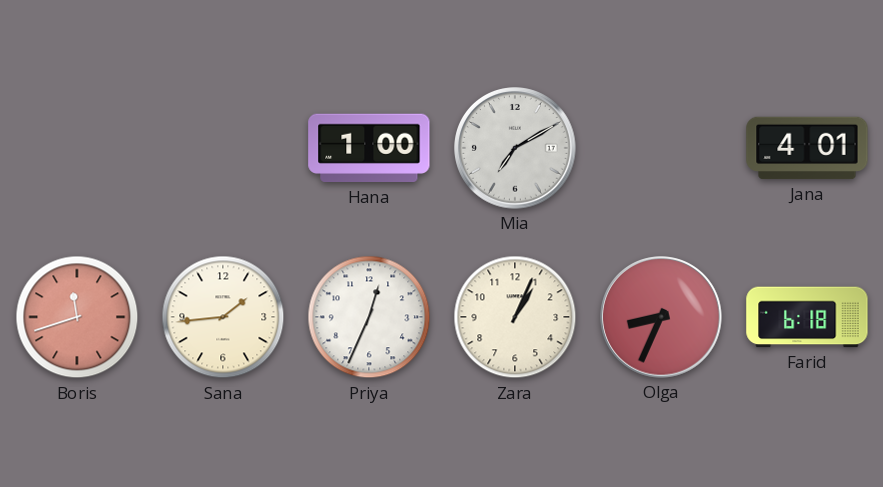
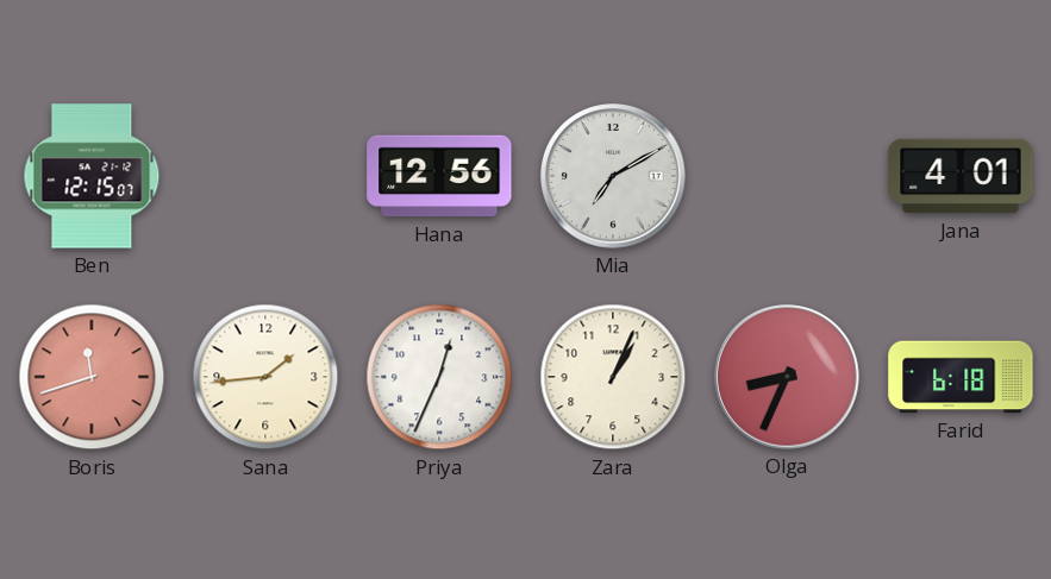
Ben: none -> 12:15
Hana: 1:00 -> 12:56
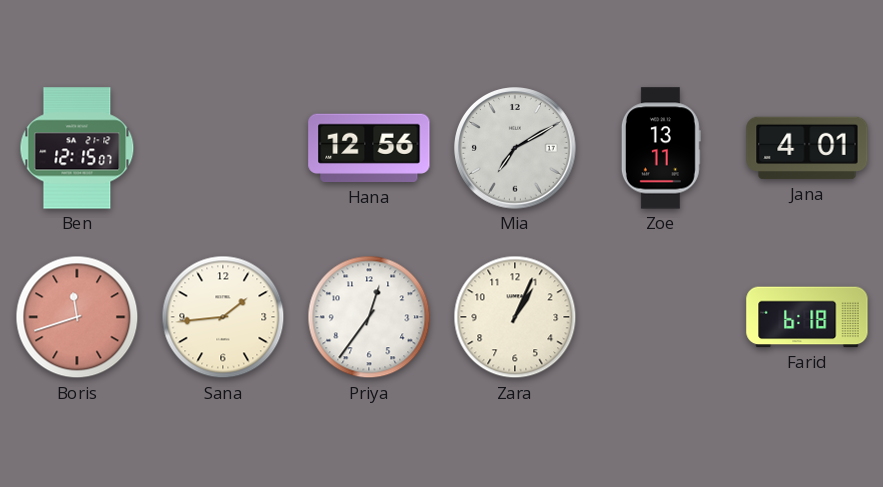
Zoe: none -> 13:11
Priya: 12:34 -> 12:36
Olga: 8:34 -> none
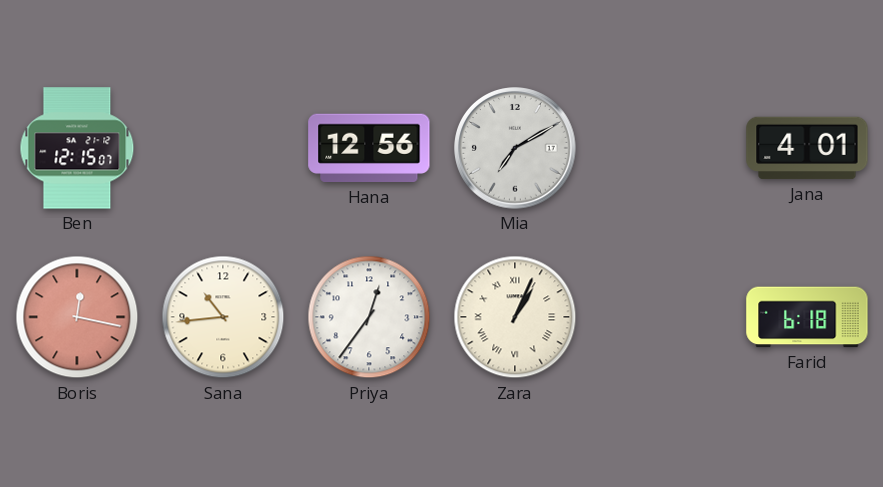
Zoe: 13:11 -> none
Boris: 11:42 -> 12:17
Sana: 1:44 -> 10:44
Zara numerals: Arabic -> Roman
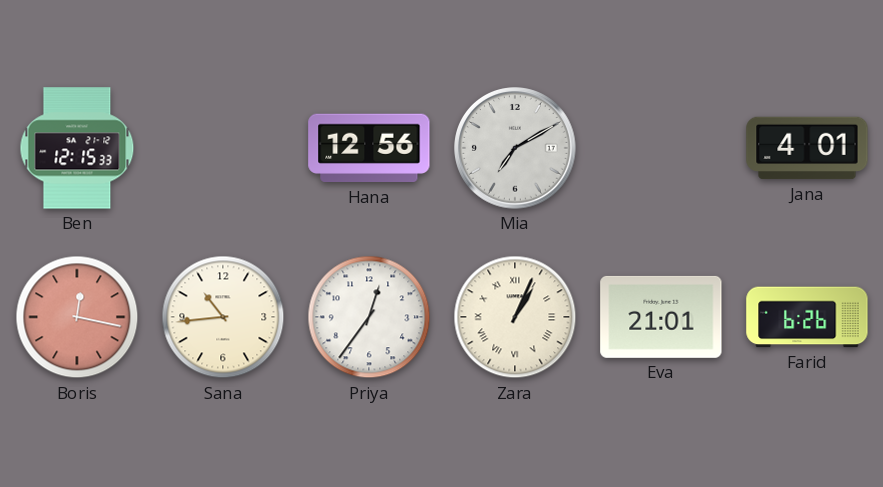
Ben: 12:15:07 -> 12:15:33
Eva: none -> 21:01
Farid: 6:18 -> 6:26
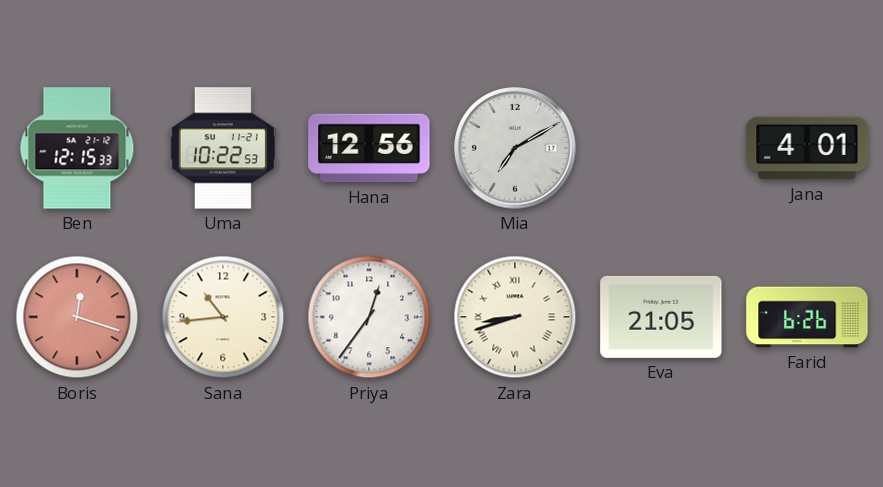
Uma: none -> 10:22
Boris: 12:17 -> 12:18
Zara: 1:04 -> 8:42
Eva: 21:01 -> 21:05
